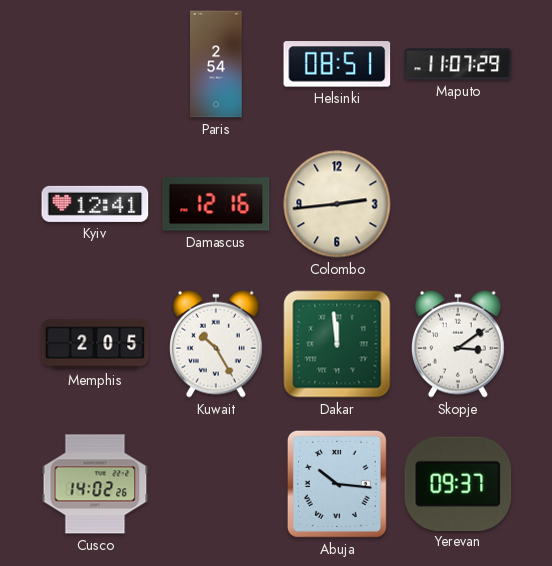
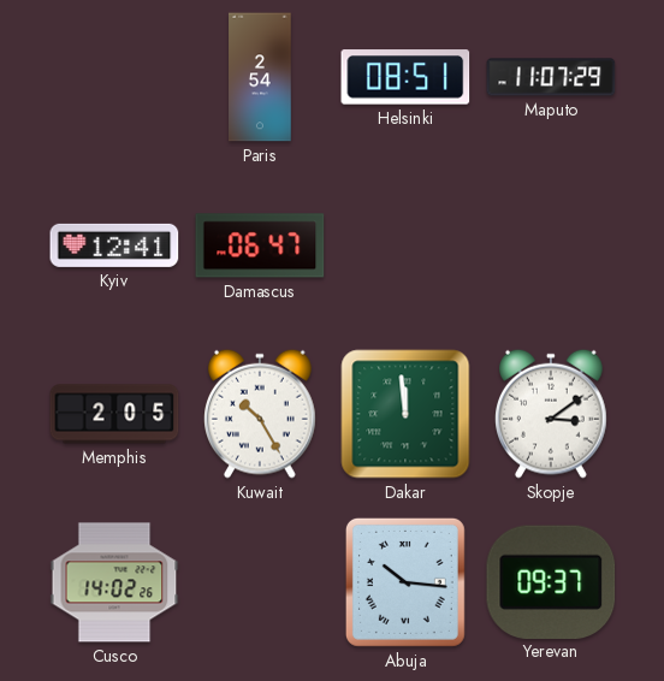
Damascus: 12:16 -> 06:47
Colombo: 2:44 -> none
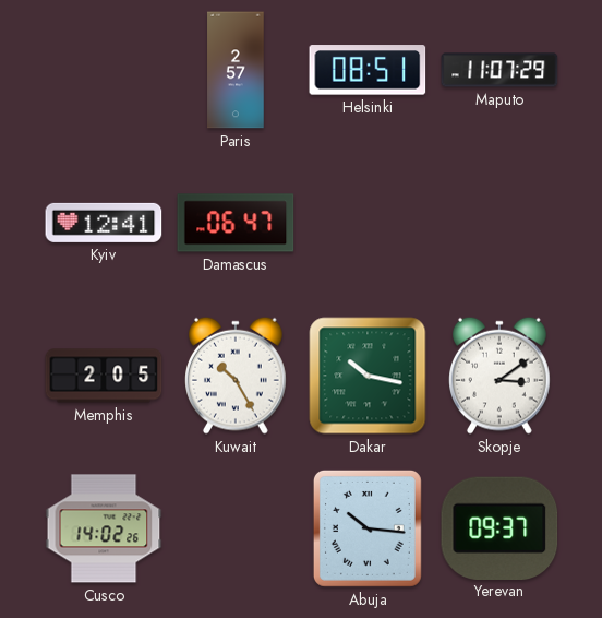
Paris: 2:54 -> 2:57
Dakar: 11:59 -> 10:17
